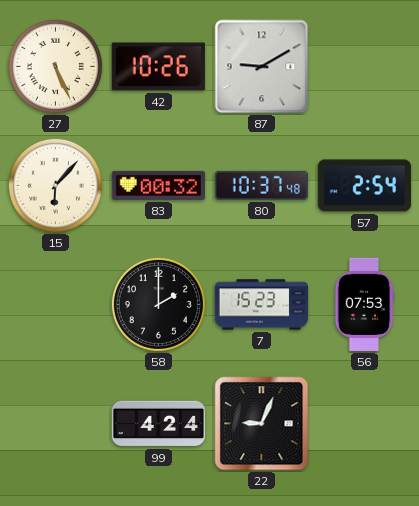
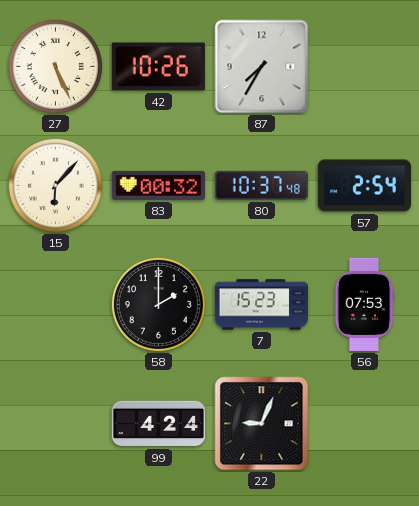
87: 9:10 -> 7:35
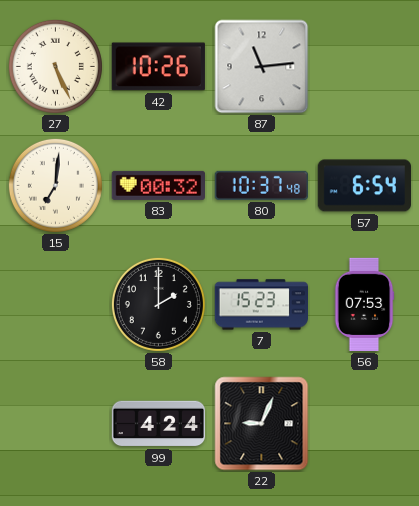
87: 7:35 -> 11:14
15: 6:07 -> 7:01
57: 2:54 -> 6:54
